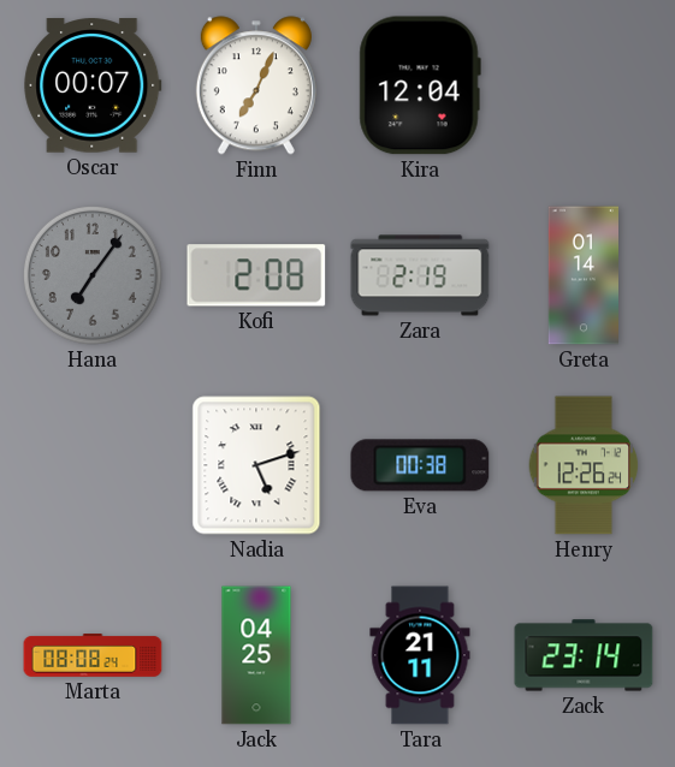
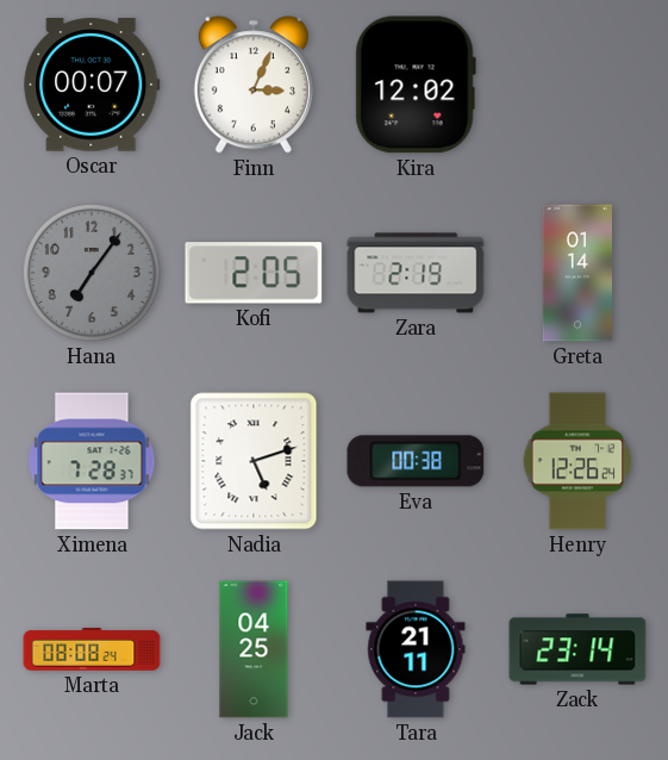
Finn: 7:04 -> 3:04
Kira: 12:04 -> 12:02
Kofi: 2:08 -> 2:05
Ximena: none -> 7:28
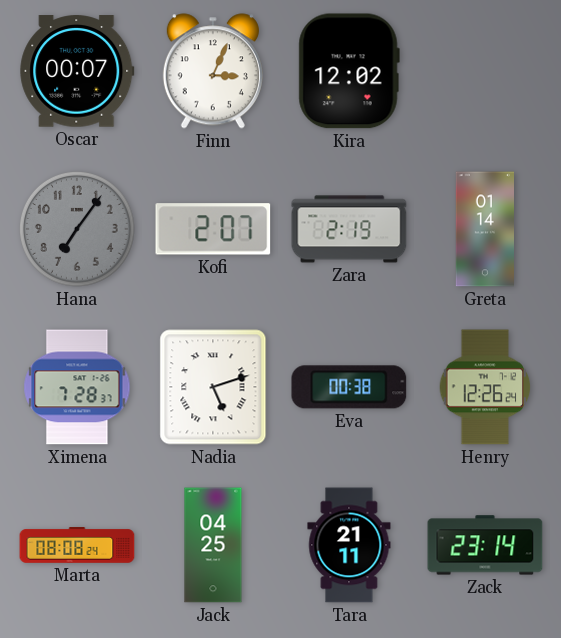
Kofi: 2:05 -> 2:07
